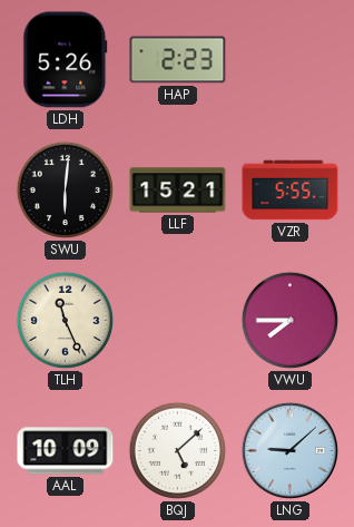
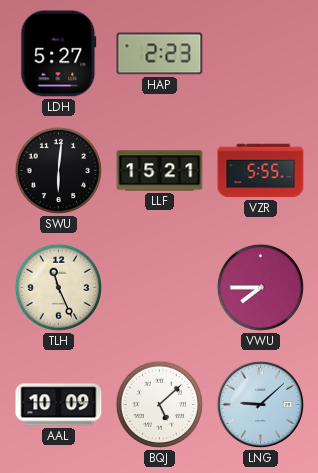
LDH: 5:26 -> 5:27
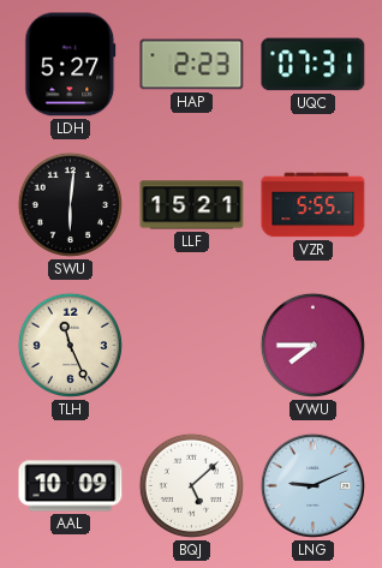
UQC: none -> 07:31
LNG: 9:08 -> 9:11
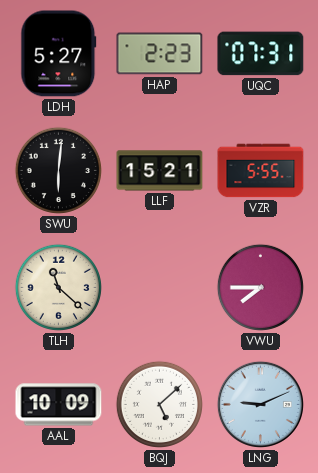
TLH: 11:26 -> 11:22
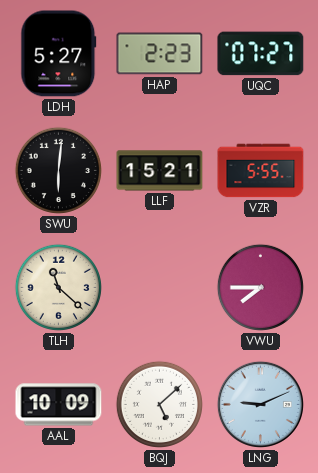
UQC: 07:31 -> 07:27
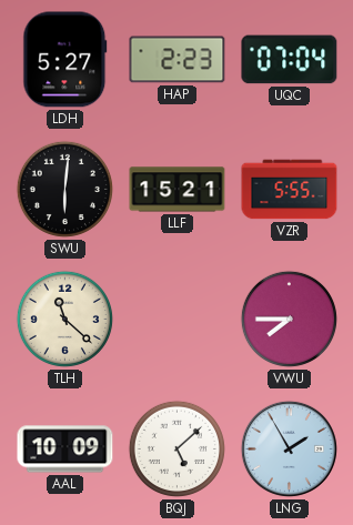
UQC: 07:27 -> 07:04
LNG: 9:11 -> 1:55
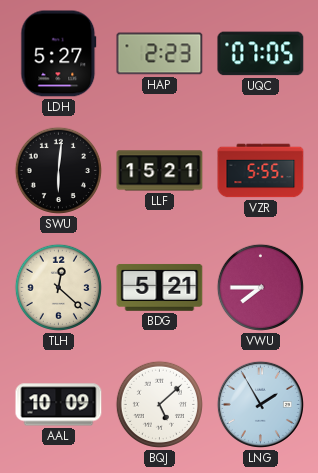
UQC: 07:04 -> 07:05
TLH: 11:22 -> 12:22
BDG: none -> 5:21
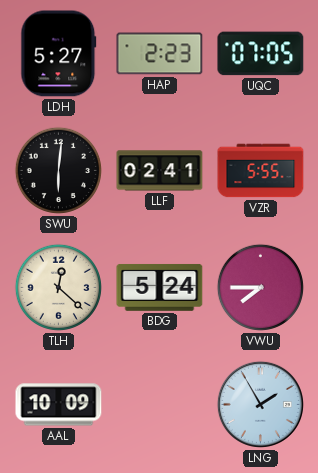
LLF: 15:21 -> 02:41
BDG: 5:21 -> 5:24
BQJ: 5:08 -> none
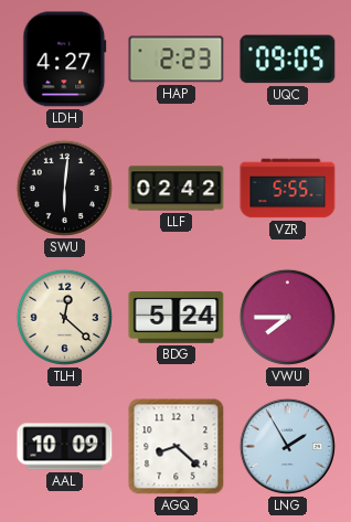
LDH: 5:27 -> 4:27
UQC: 07:05 -> 09:05
LLF: 02:41 -> 02:42
AGQ: none -> 8:22
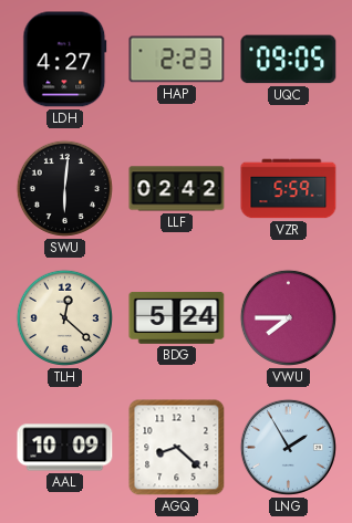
VZR: 5:55 -> 5:59
